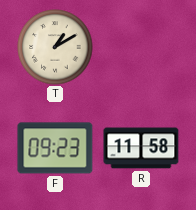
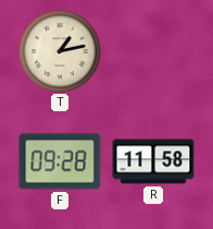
T: 1:10 -> 1:13
F: 09:23 -> 09:28
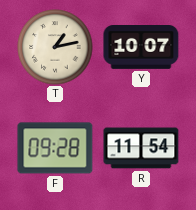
Y: none -> 10:07
R: 11:58 -> 11:54
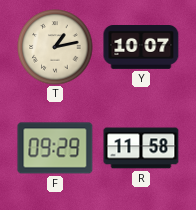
F: 09:28 -> 09:29
R: 11:54 -> 11:58
